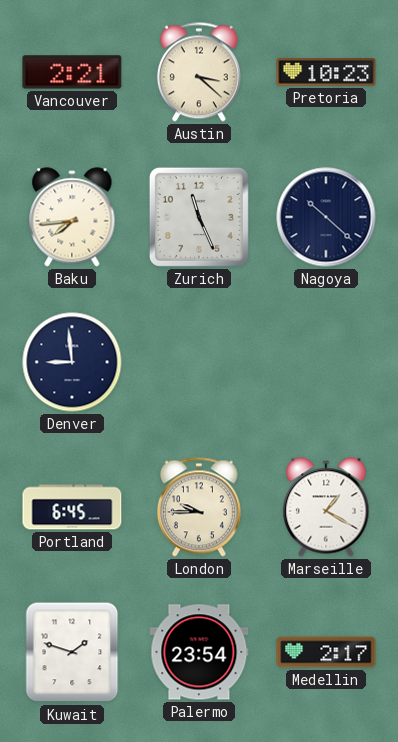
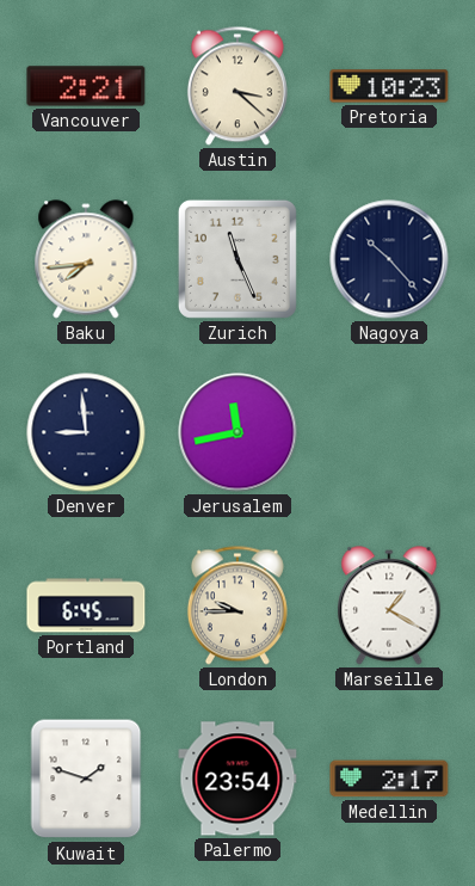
Nagoya: 10:22 -> 10:23
Jerusalem: none -> 11:43
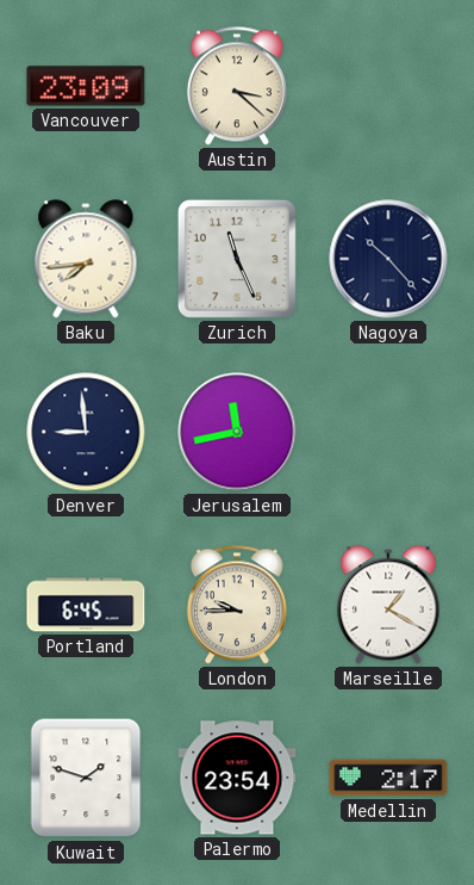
Vancouver: 2:21 -> 23:09
Pretoria: 10:23 -> none
